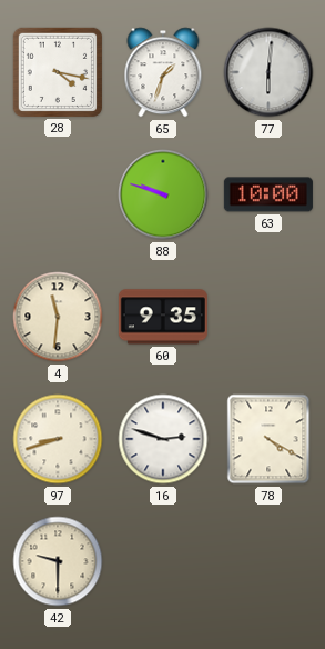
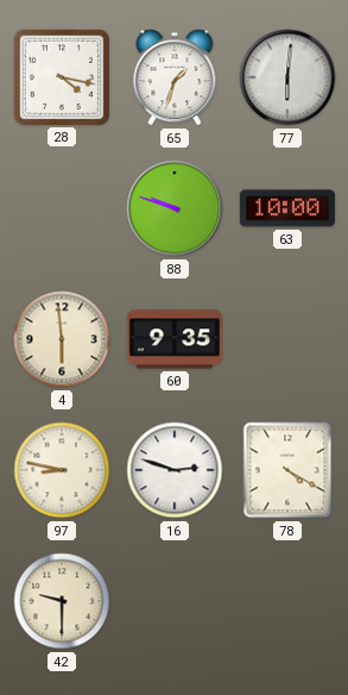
4: 11:31 -> 5:59
97: 8:42 -> 8:47
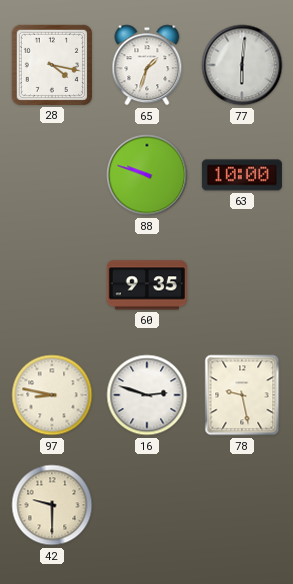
4: 5:59 -> none
78: 4:20 -> 9:28
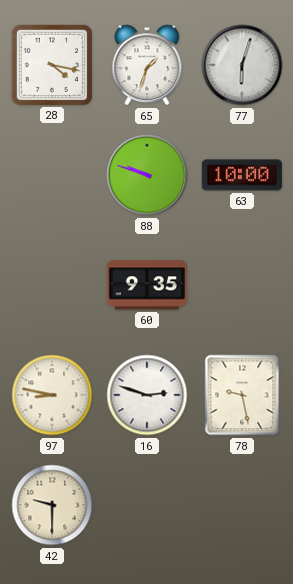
77: 6:01 -> 6:03
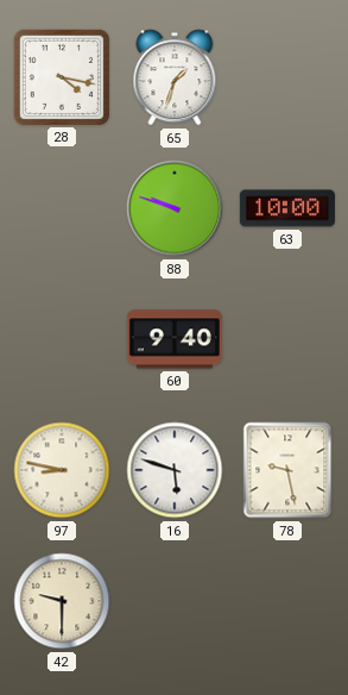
77: 6:03 -> none
60: 9:35 -> 9:40
16: 2:48 -> 5:48
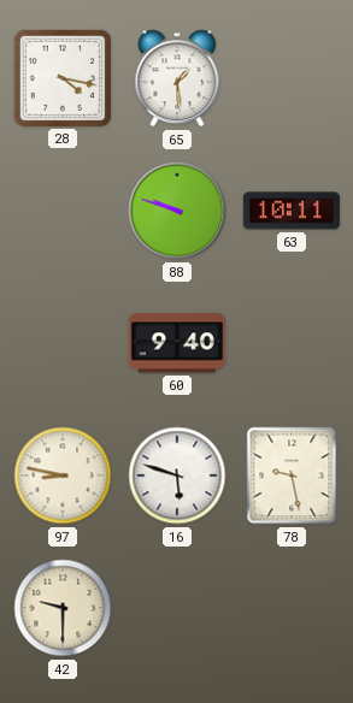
65: 1:33 -> 1:29
63: 10:00 -> 10:11
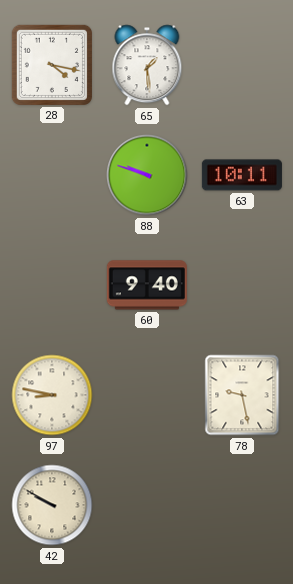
16: 5:48 -> none
42: 9:30 -> 9:50
